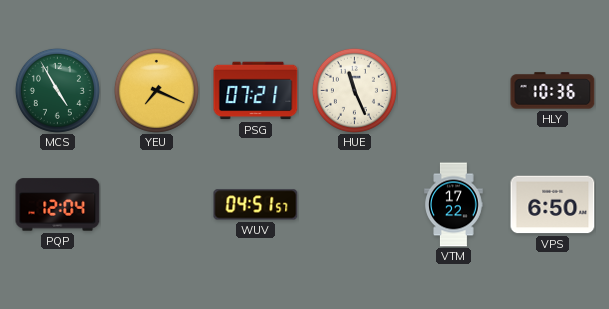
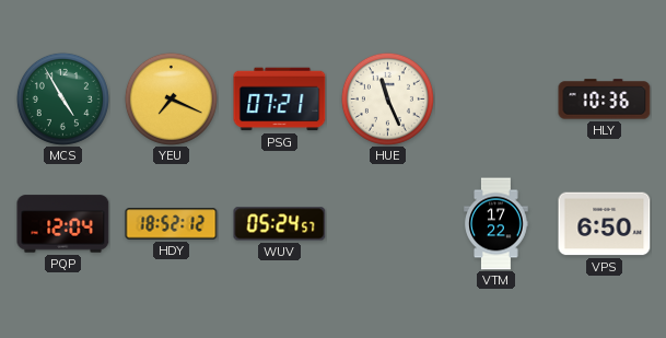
HDY: none -> 18:52
WUV: 04:51 -> 05:24
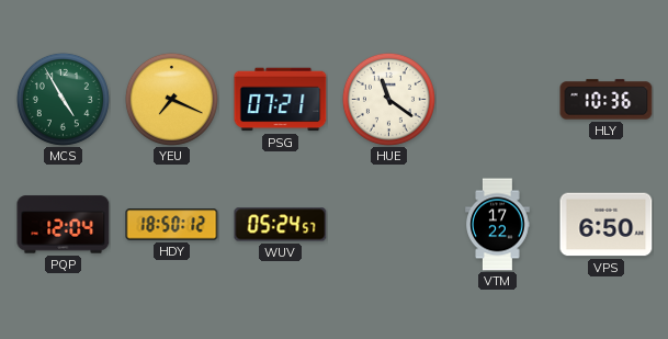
HUE: 11:26 -> 11:21
HDY: 18:52 -> 18:50
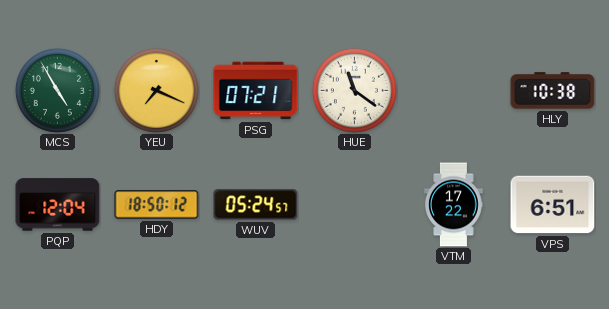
HLY: 10:36 -> 10:38
VPS: 6:50 -> 6:51
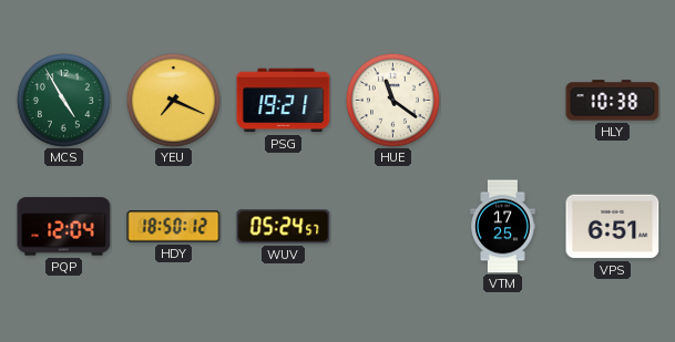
PSG: 07:21 -> 19:21
VTM: 17:22 -> 17:25
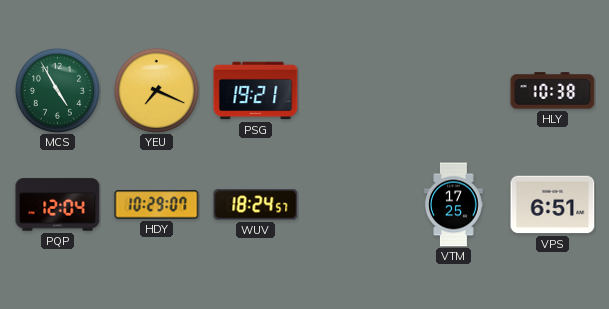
HUE: 11:21 -> none
HDY: 18:50 -> 10:29
WUV: 05:24 -> 18:24
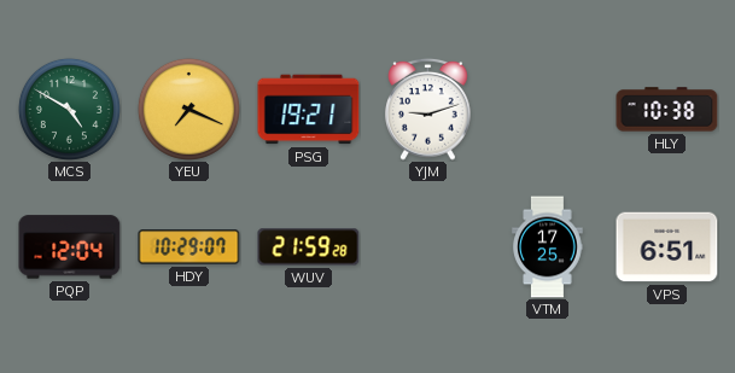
MCS: 4:55 -> 4:50
YJM: none -> 9:12
WUV: 18:24 -> 21:59
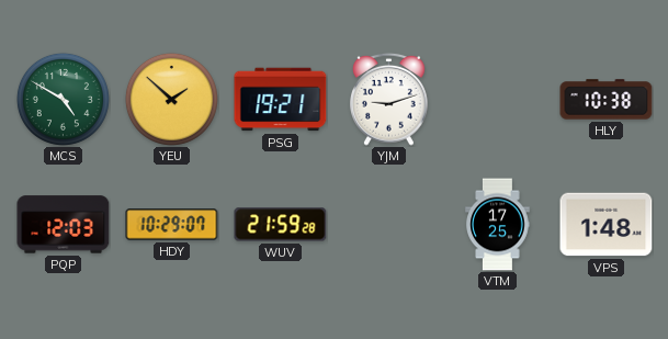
YEU: 7:19 -> 1:52
PQP: 12:04 -> 12:03
VPS: 6:51 -> 1:48
